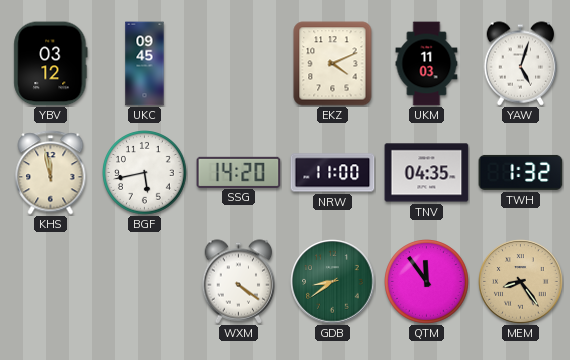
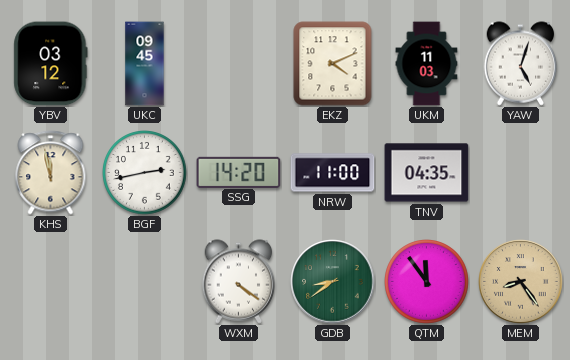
BGF: 5:43 -> 2:43
TWH: 1:32 -> none
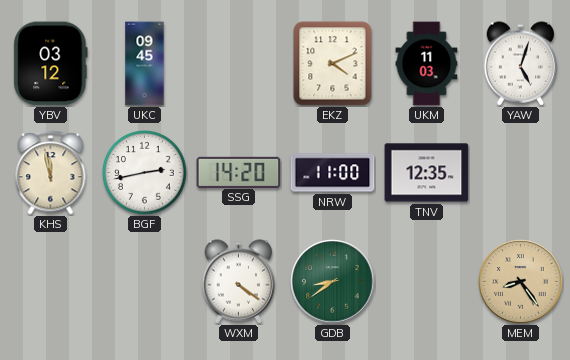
TNV: 04:35 -> 12:35
QTM: 11:54 -> none
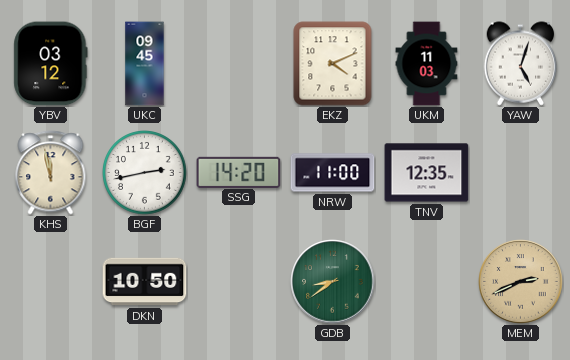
DKN: none -> 10:50
WXM: 4:21 -> none
MEM: 8:24 -> 2:41
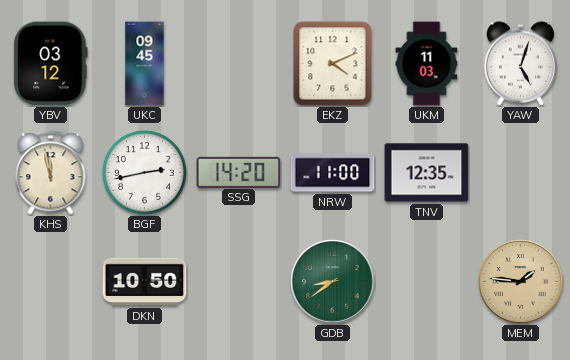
MEM: 2:41 -> 1:46
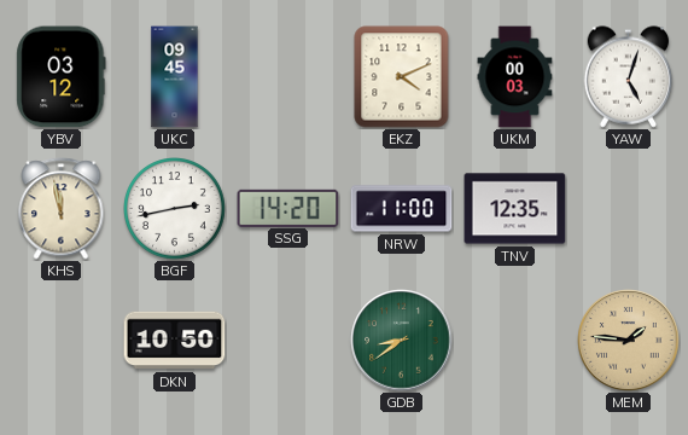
UKM: 11:03 -> 00:03
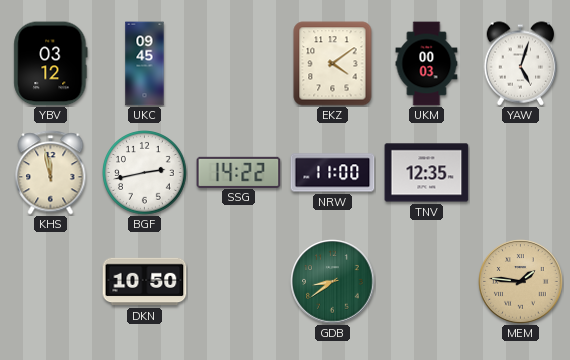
EKZ: 4:11 -> 4:09
SSG: 14:20 -> 14:22
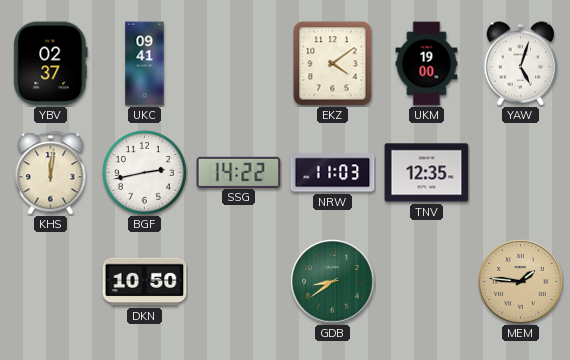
YBV: 03:12 -> 02:37
UKC: 09:45 -> 09:41
UKM: 00:03 -> 19:00
KHS: 11:58 -> 12:01
NRW: 11:00 -> 11:03
